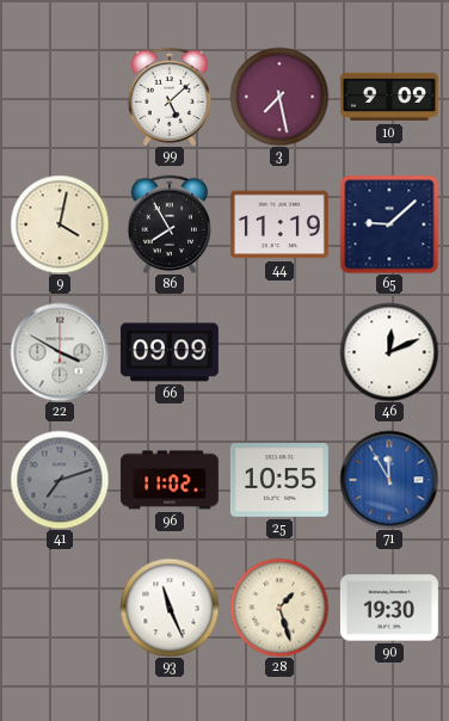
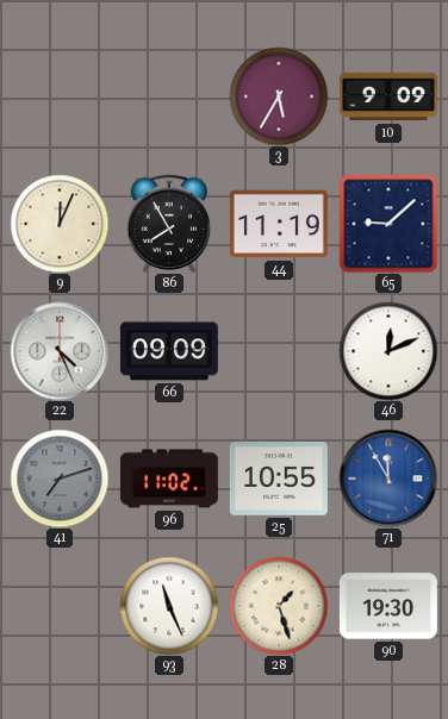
99: 5:08 -> none
3: 7:28 -> 5:35
9: 4:02 -> 12:04
22: 3:50 -> 4:26
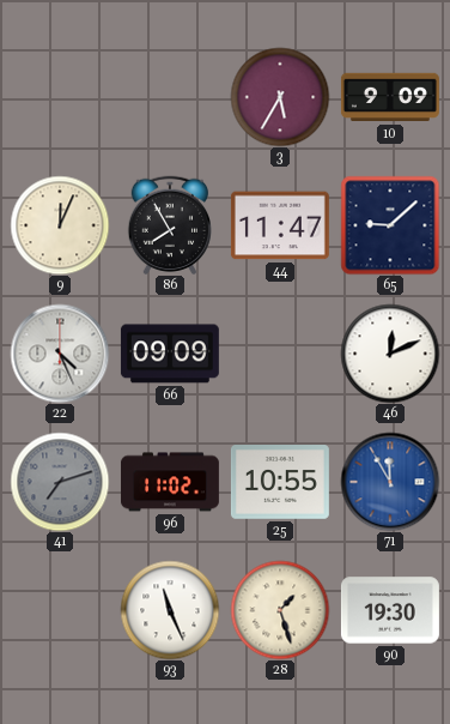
44: 11:19 -> 11:47
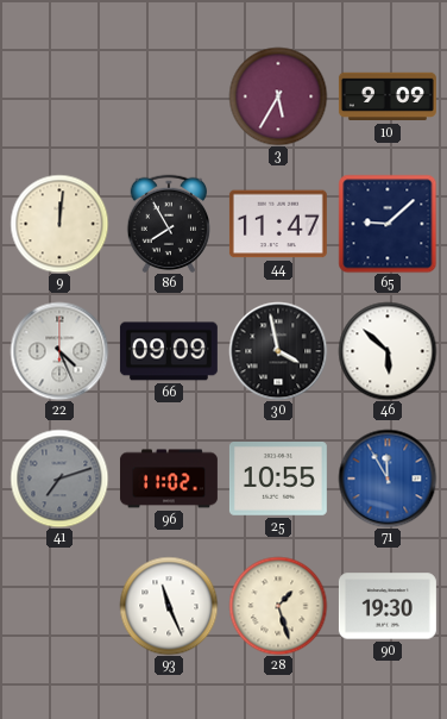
9: 12:04 -> 12:01
30: none -> 3:58
46: 12:11 -> 5:52
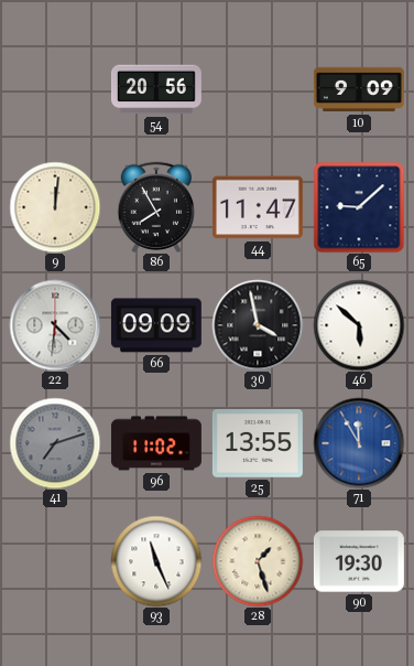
54: none -> 20:56
3: 5:35 -> none
22: 4:26 -> 4:31
25: 10:55 -> 13:55
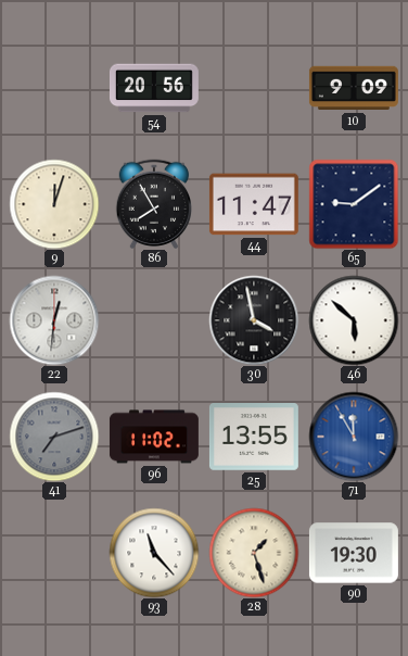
9: 12:01 -> 12:03
65: 9:08 -> 9:09
22: 4:31 -> 12:31
66: 09:09 -> none
93: 11:26 -> 11:23
